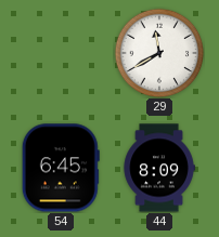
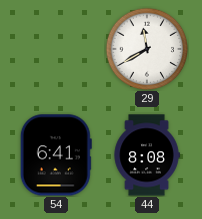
54: 6:45 -> 6:41
44: 8:09 -> 8:08
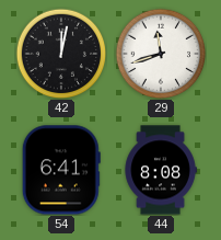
42: none -> 12:02
29: 11:40 -> 11:42
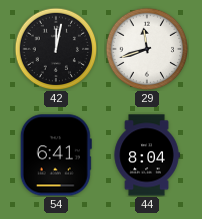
44: 8:08 -> 8:04
